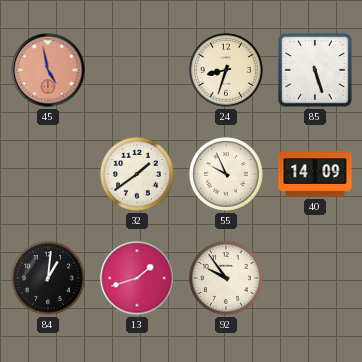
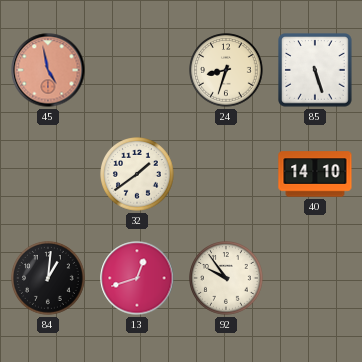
55: 9:56 -> none
40: 14:09 -> 14:10
13: 1:42 -> 12:42
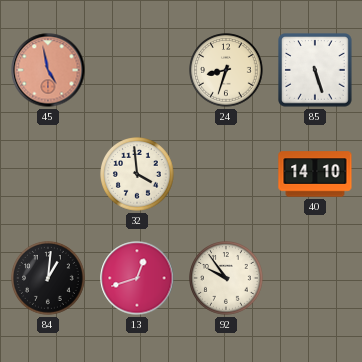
32: 1:39 -> 3:59
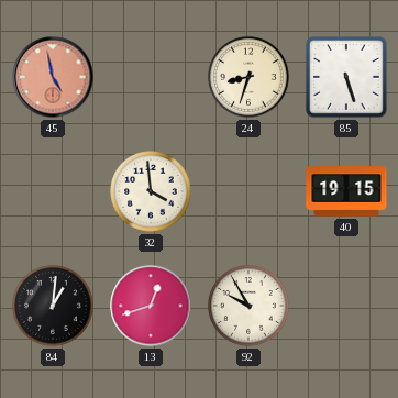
40: 14:10 -> 19:15
92: 9:54 -> 9:55
